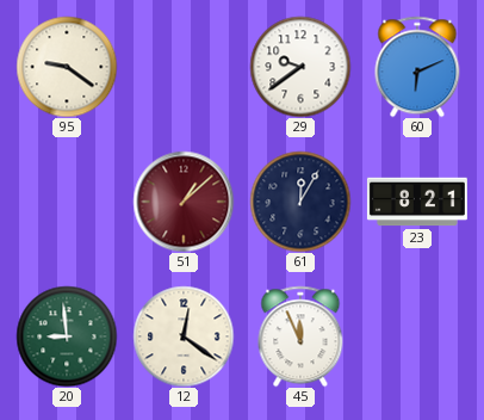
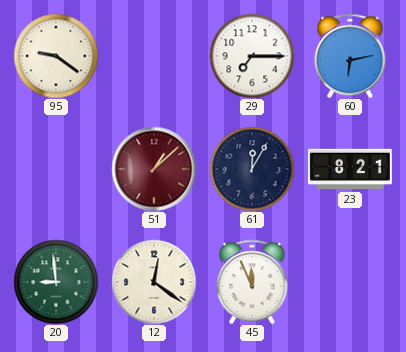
29: 9:39 -> 7:15
60: 6:11 -> 6:13
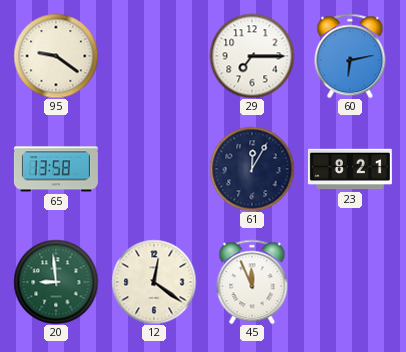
65: none -> 13:58
51: 1:08 -> none
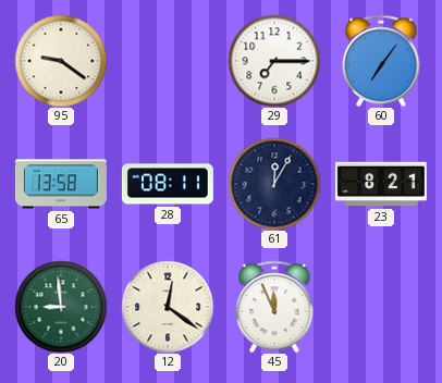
60: 6:13 -> 7:06
28: none -> 08:11
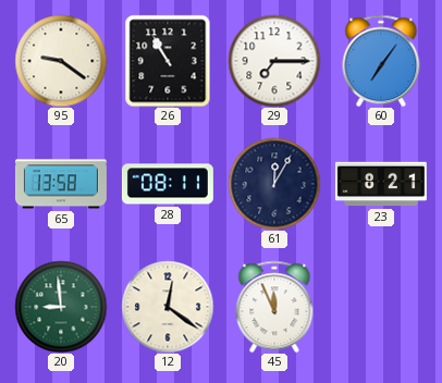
26: none -> 10:55
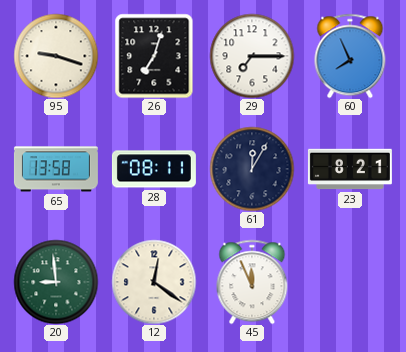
95: 9:21 -> 9:18
26: 10:55 -> 7:03
60: 7:06 -> 7:56
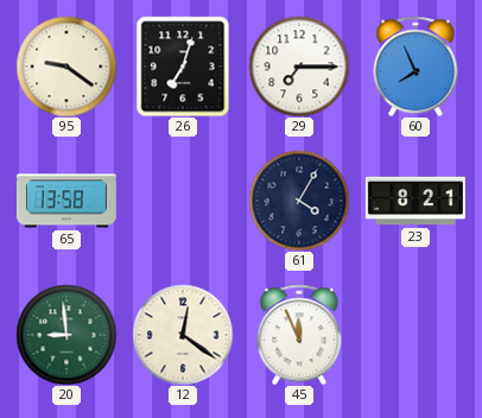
95: 9:18 -> 9:21
28: 08:11 -> none
61: 12:05 -> 4:05
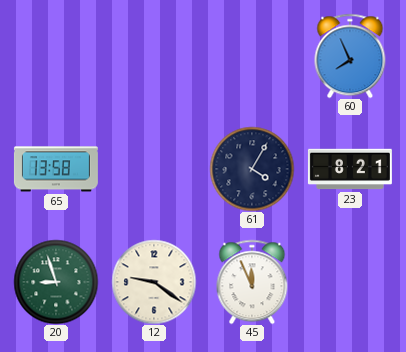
95: 9:21 -> none
26: 7:03 -> none
29: 7:15 -> none
20: 8:59 -> 8:57
12: 12:21 -> 9:21
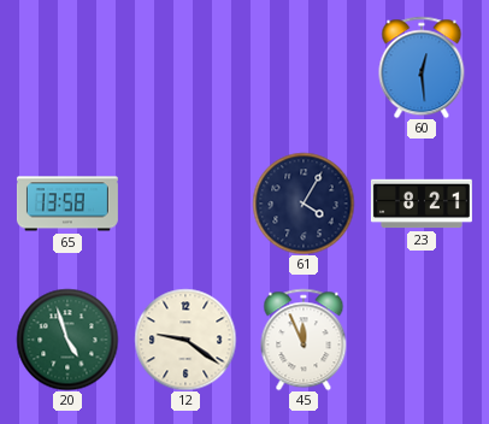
60: 7:56 -> 12:29
20: 8:57 -> 4:57
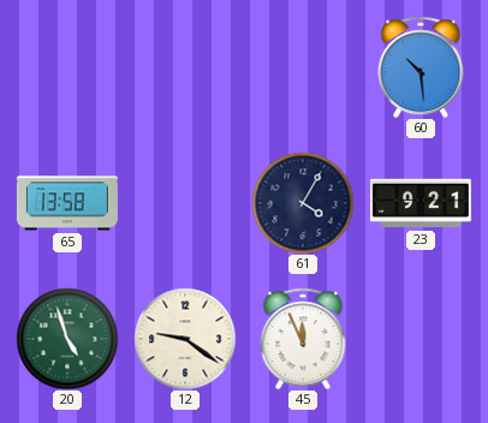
60: 12:29 -> 10:29
23: 8:21 -> 9:21
